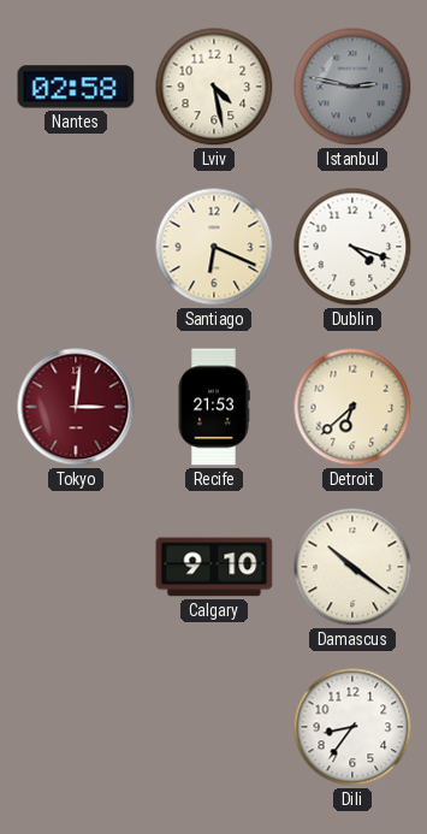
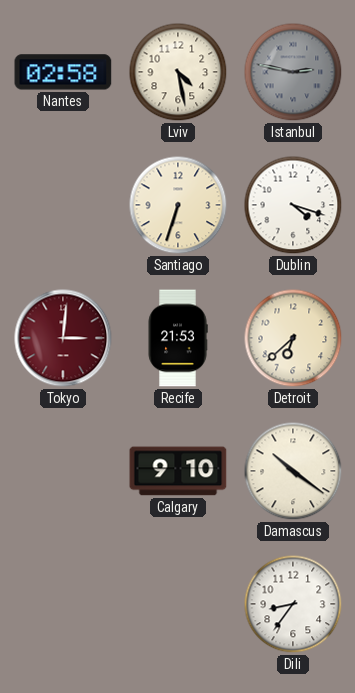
Santiago: 6:19 -> 6:33
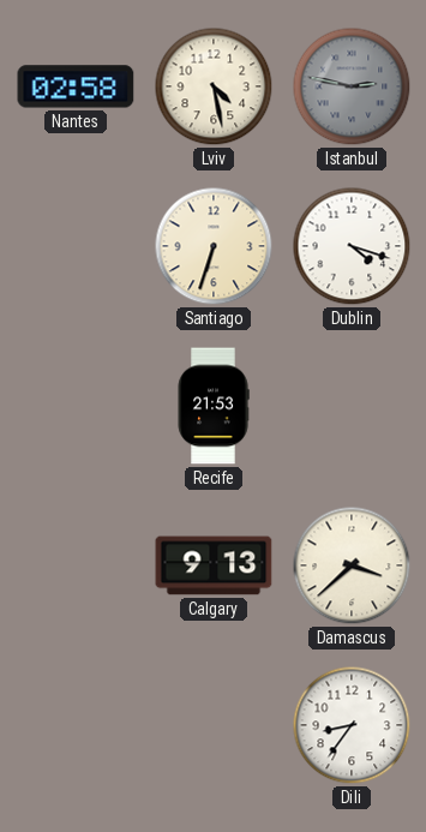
Tokyo: 3:01 -> none
Detroit: 6:38 -> none
Calgary: 9:10 -> 9:13
Damascus: 10:21 -> 3:38
